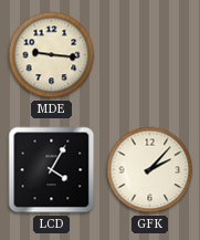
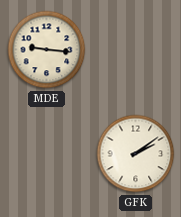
LCD: 4:05 -> none
GFK: 2:07 -> 2:09
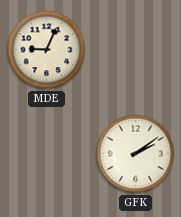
MDE: 9:16 -> 9:04
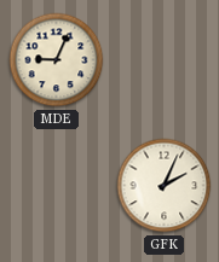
GFK: 2:09 -> 2:04
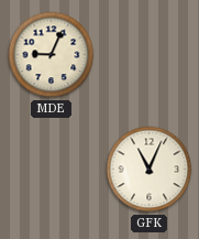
GFK: 2:04 -> 11:04
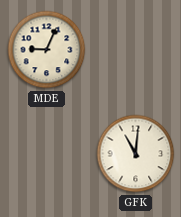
GFK: 11:04 -> 11:01
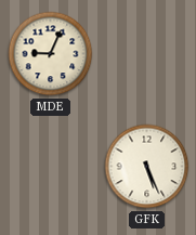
GFK: 11:01 -> 5:26
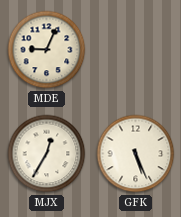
MJX: none -> 12:35
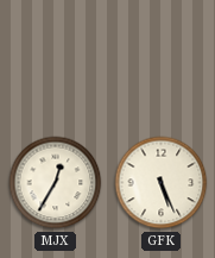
MDE: 9:04 -> none
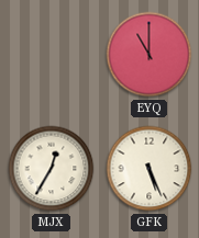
EYQ: none -> 11:00
